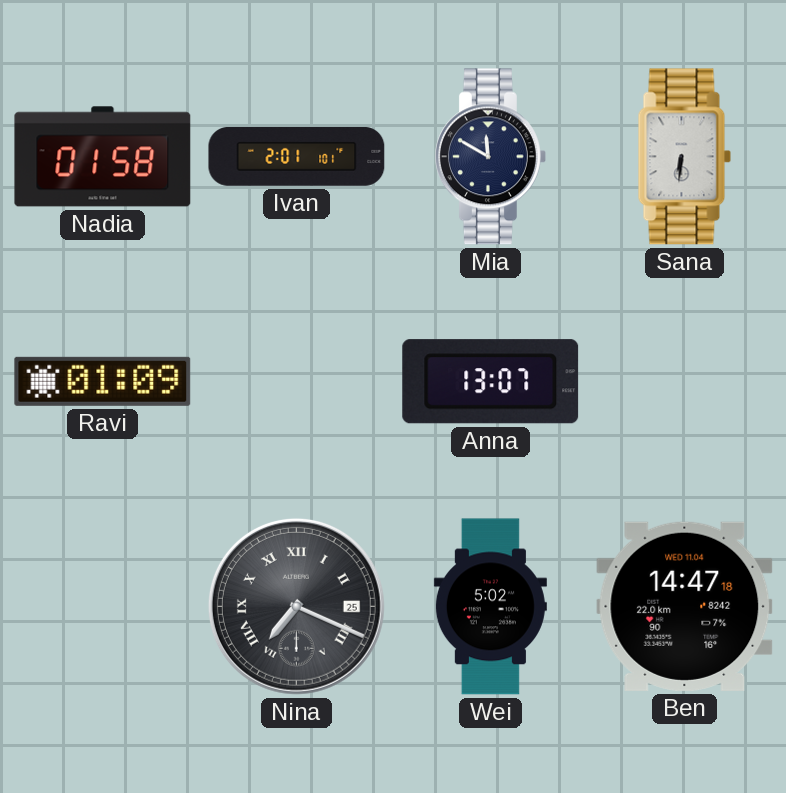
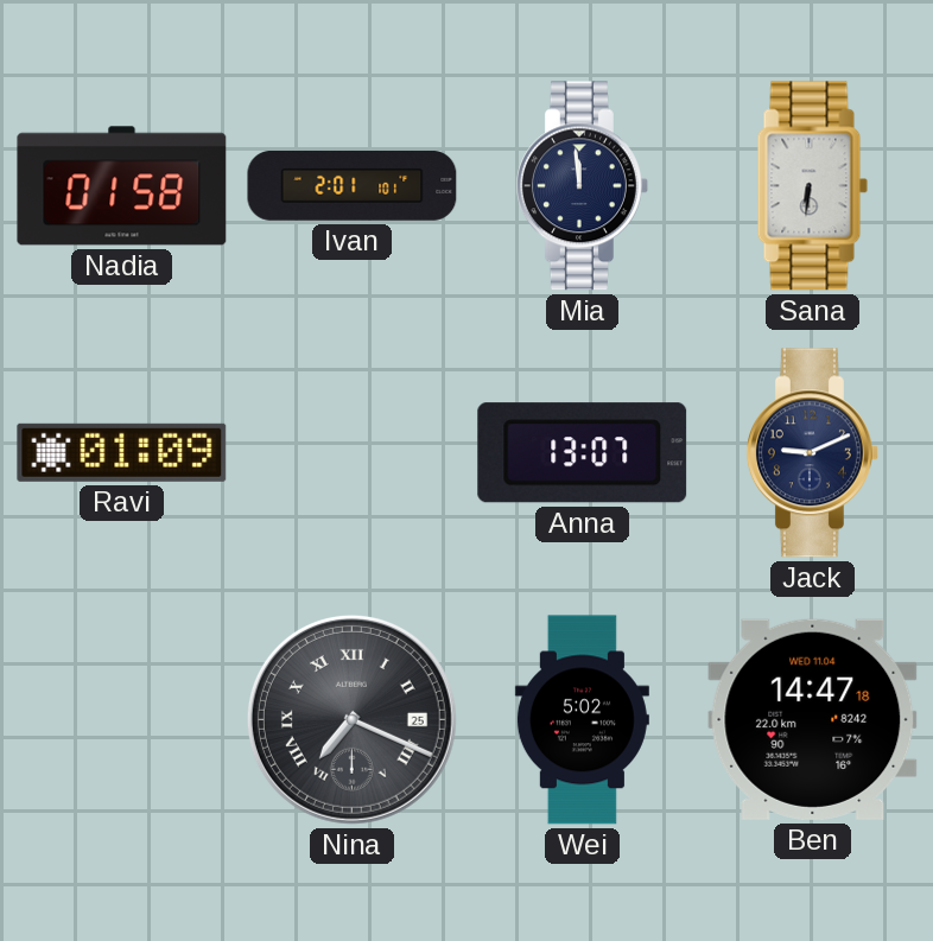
Mia: 11:50 -> 11:59
Jack: none -> 9:11
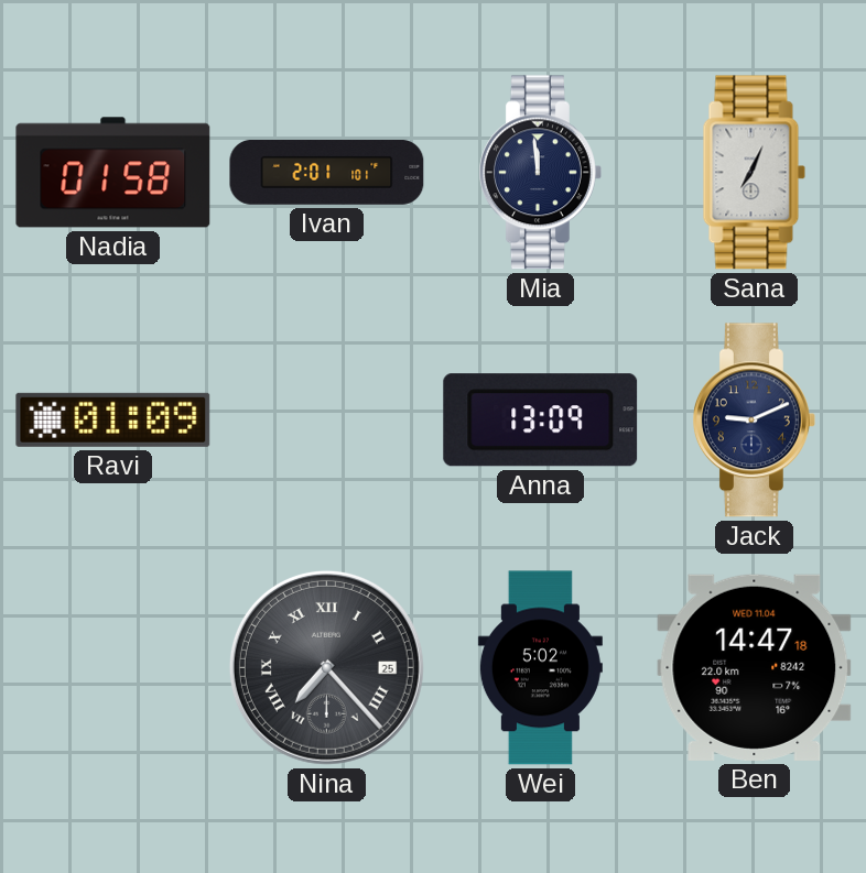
Sana: 6:31 -> 7:04
Anna: 13:07 -> 13:09
Nina: 7:19 -> 7:23
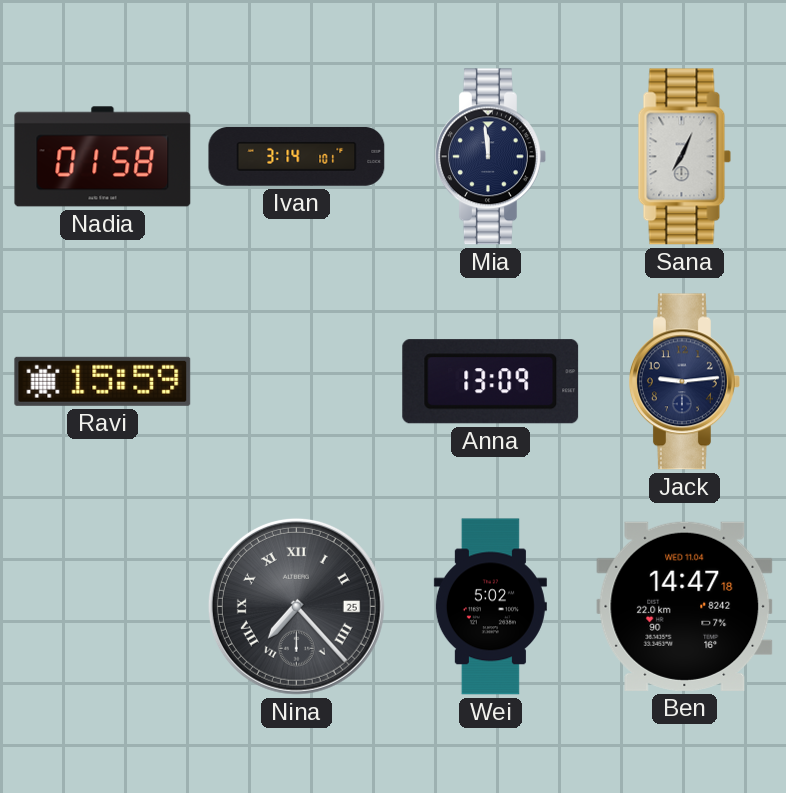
Ivan: 2:01 -> 3:14
Ravi: 01:09 -> 15:59
Jack: 9:11 -> 9:14
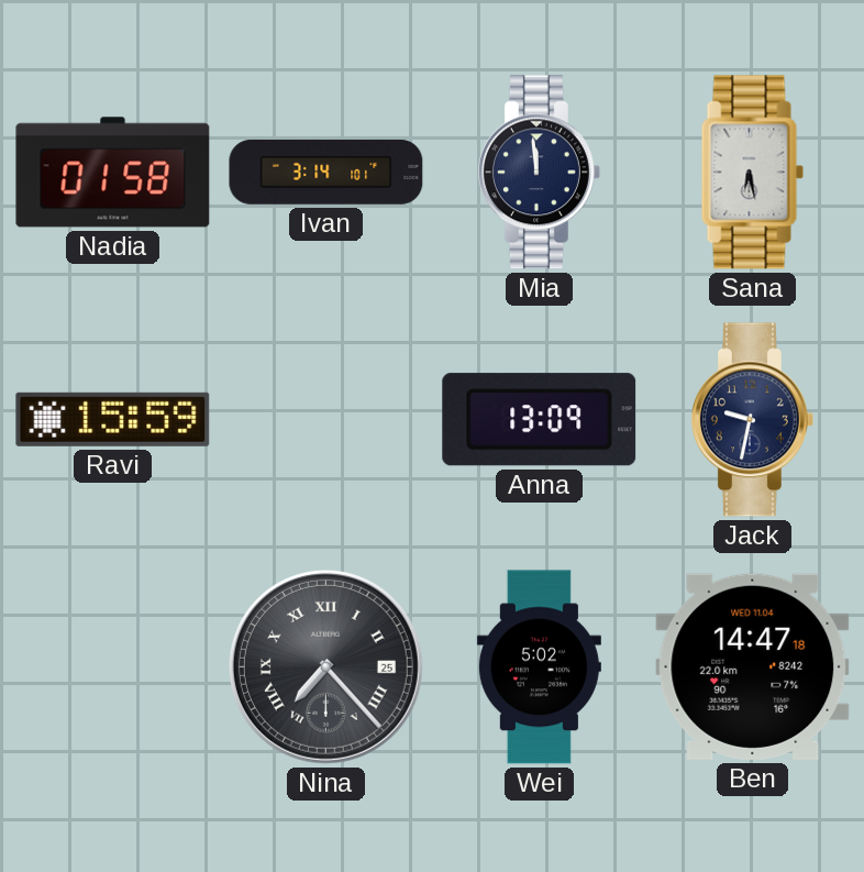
Sana: 7:04 -> 6:28
Jack: 9:14 -> 9:32
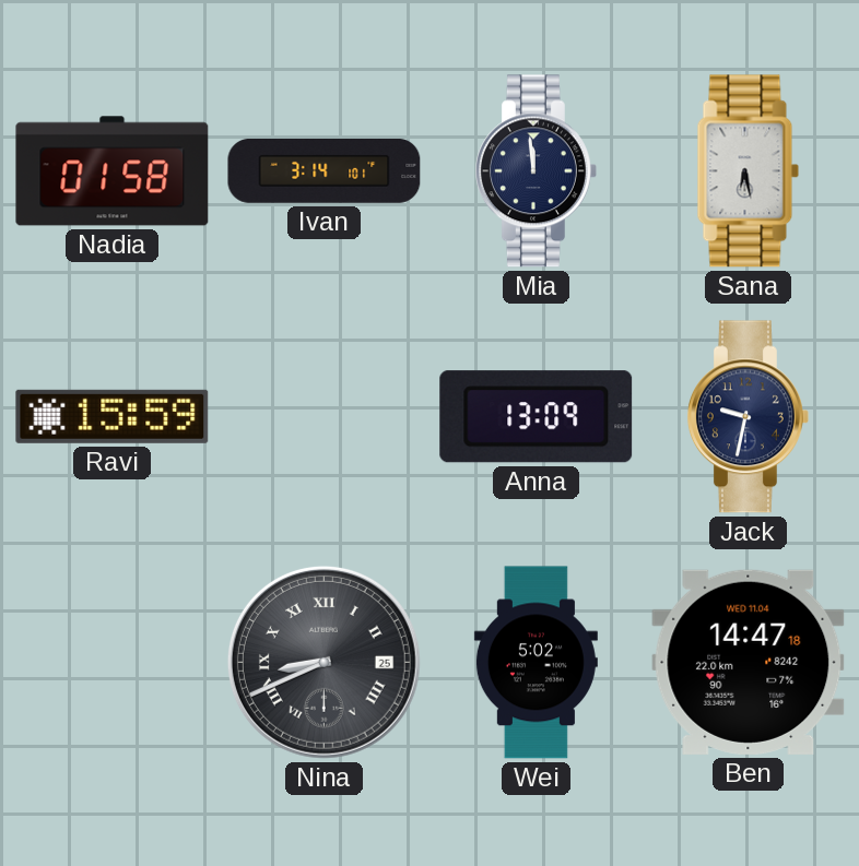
Nina: 7:23 -> 8:41
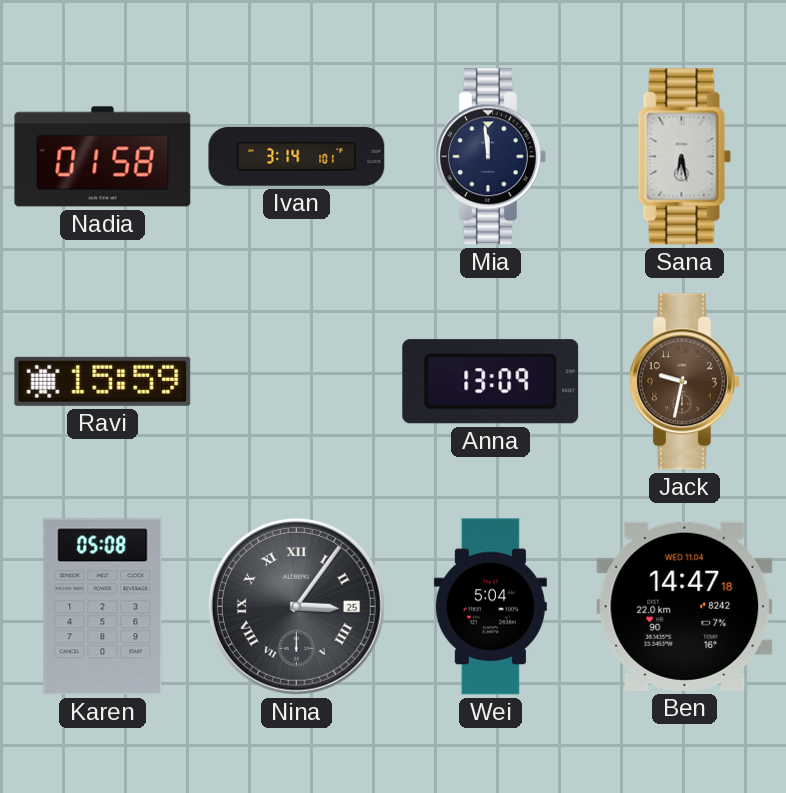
Jack dial: navy -> brown
Karen: none -> 05:08
Nina: 8:41 -> 3:06
Wei: 5:02 -> 5:04
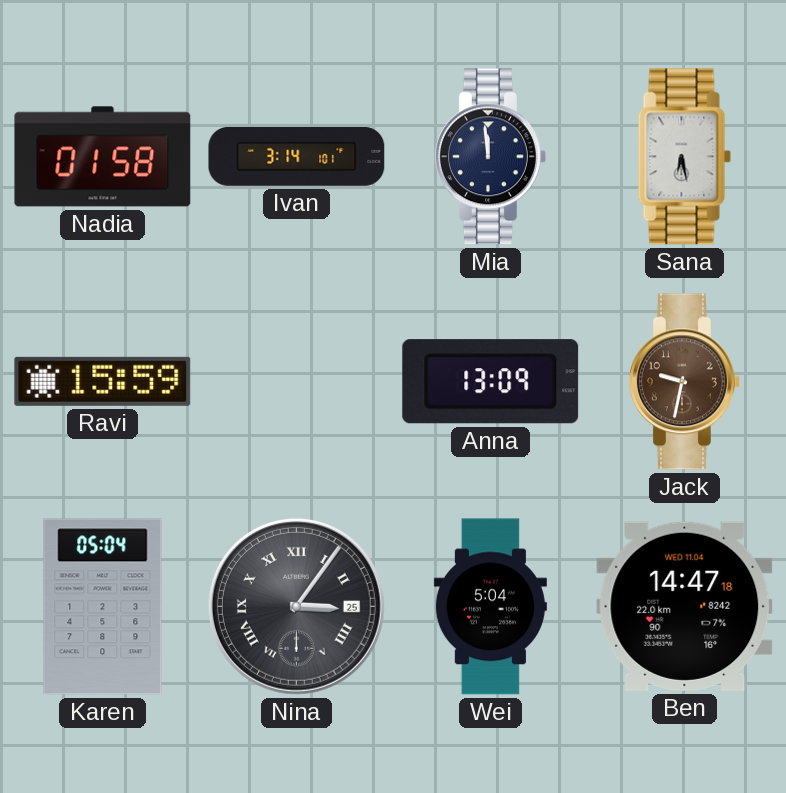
Karen: 05:08 -> 05:04
